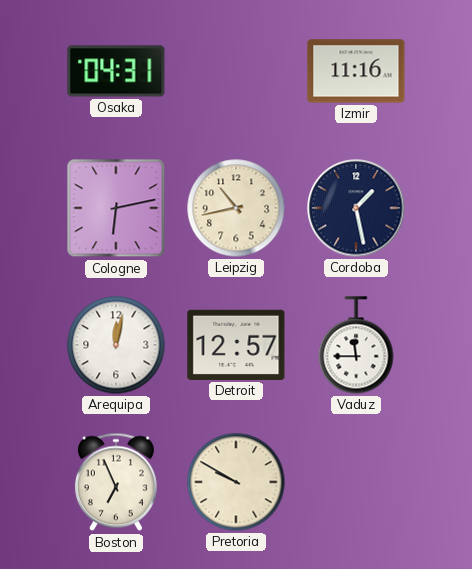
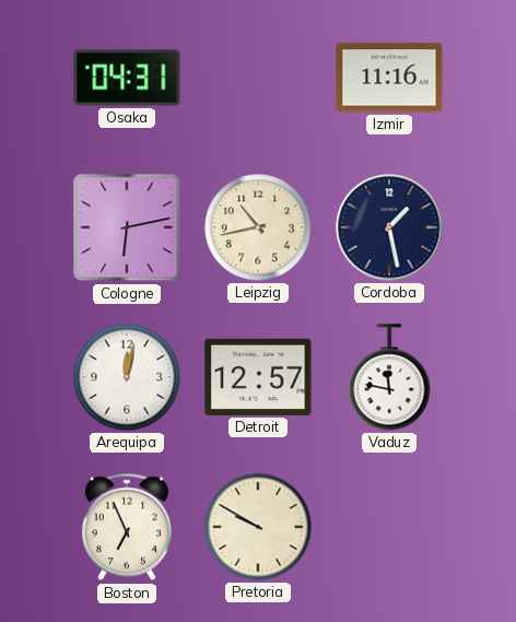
Vaduz: 11:45 -> 11:47
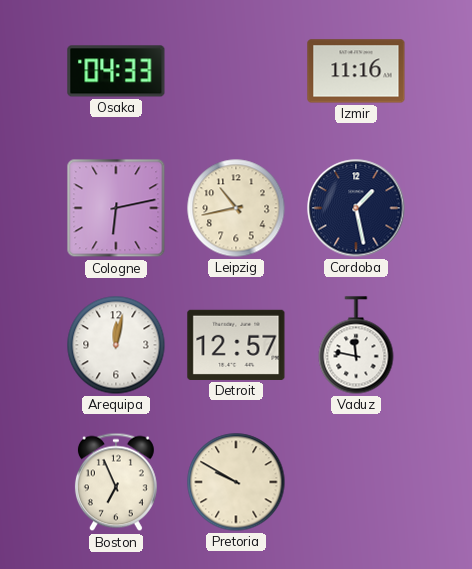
Osaka: 04:31 -> 04:33
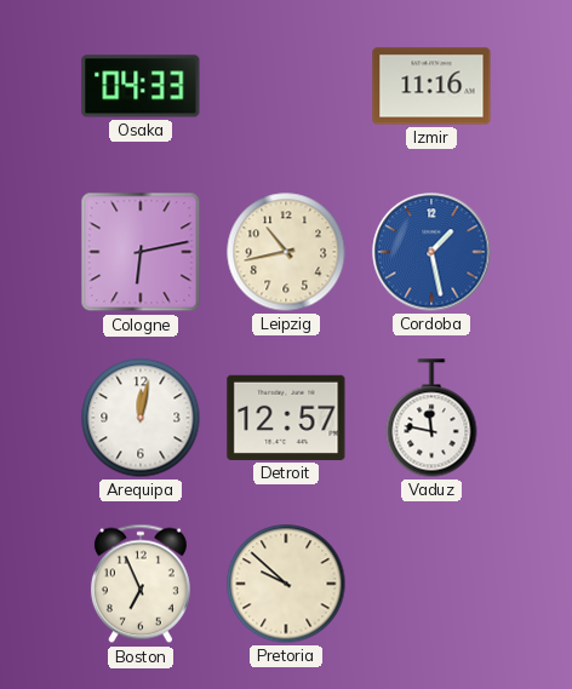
Cordoba dial: navy -> blue
Pretoria: 9:50 -> 9:52
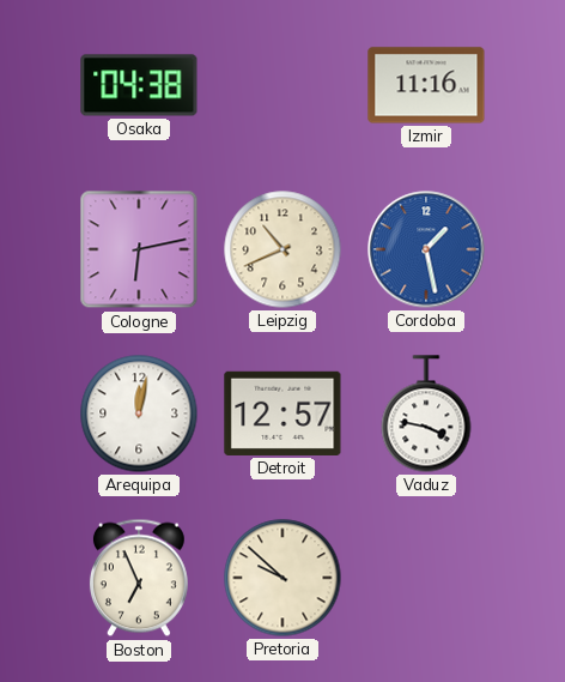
Osaka: 04:33 -> 04:38
Leipzig: 10:43 -> 10:41
Vaduz: 11:47 -> 3:47
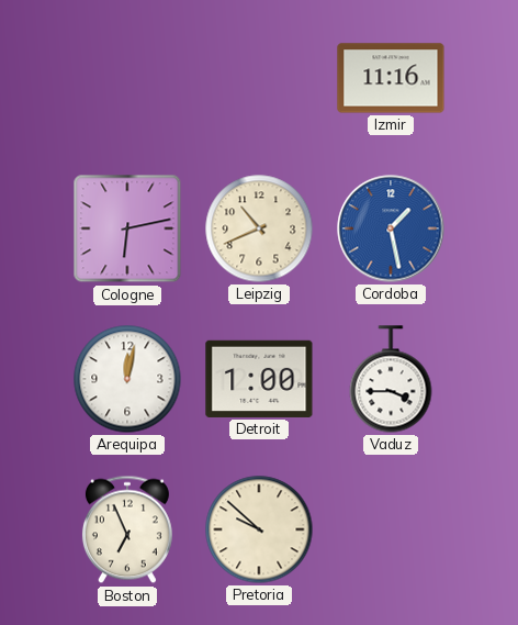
Osaka: 04:38 -> none
Detroit: 12:57 -> 1:00
Vaduz: 3:47 -> 3:45
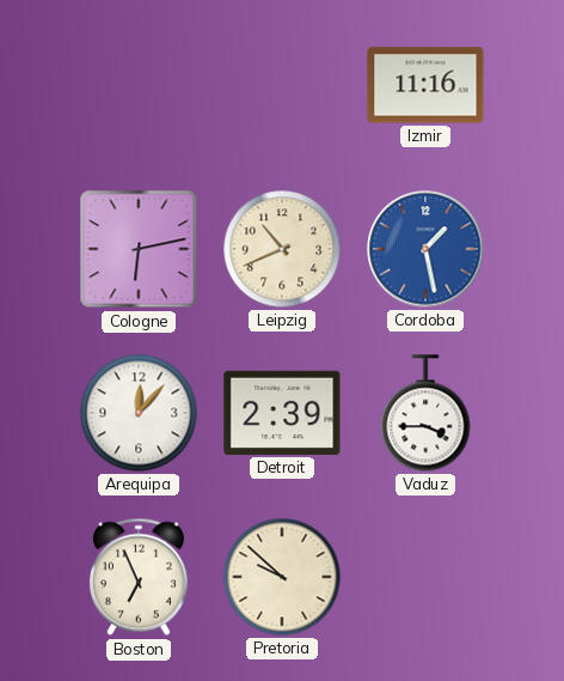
Arequipa: 12:02 -> 12:07
Detroit: 1:00 -> 2:39
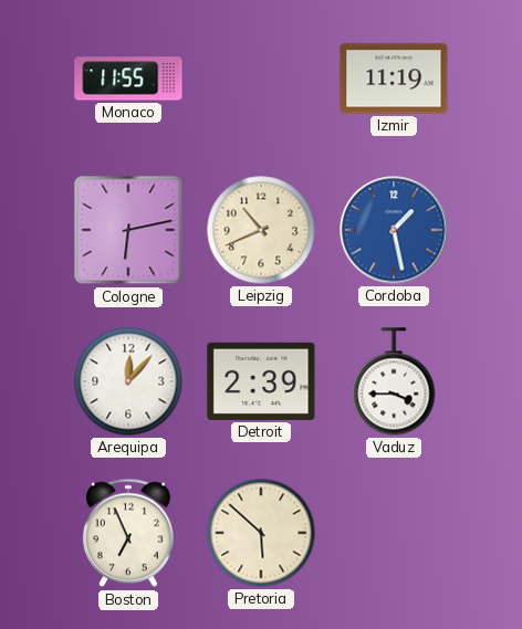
Monaco: none -> 11:55
Izmir: 11:16 -> 11:19
Pretoria: 9:52 -> 5:52
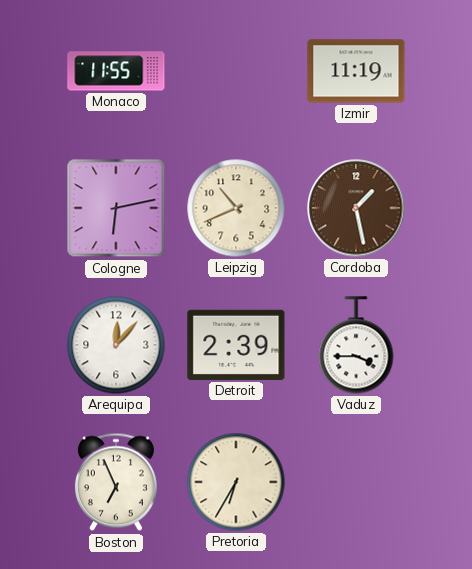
Cordoba dial: blue -> brown
Pretoria: 5:52 -> 6:35
